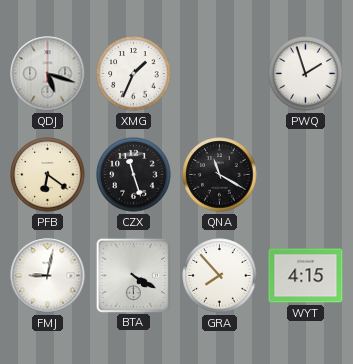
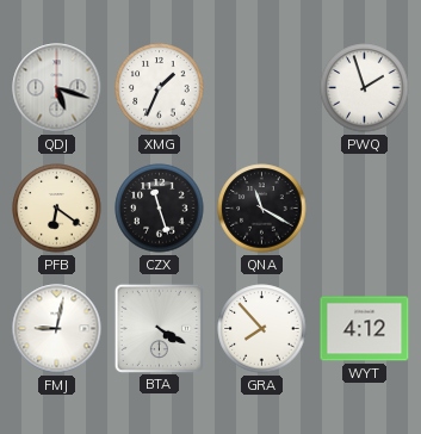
WYT: 4:15 -> 4:12
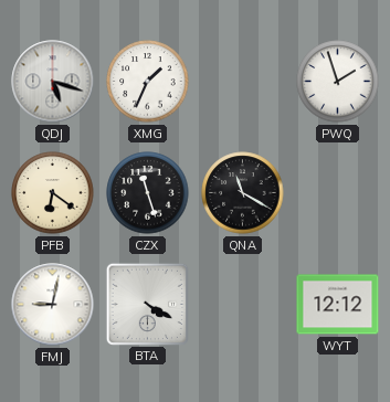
GRA: 7:53 -> none
WYT: 4:12 -> 12:12
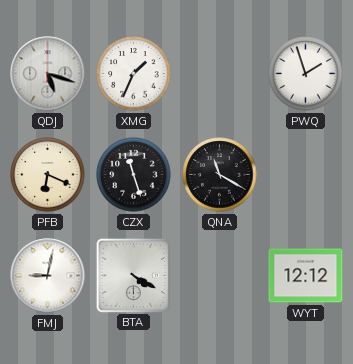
PFB: 6:21 -> 6:19
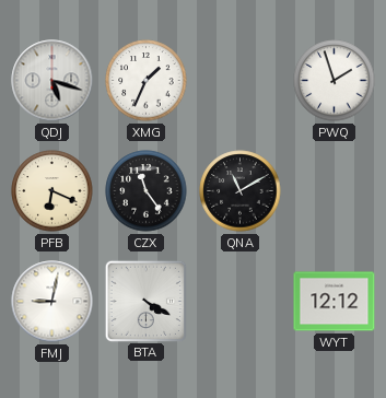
CZX: 11:27 -> 11:24
QNA: 11:20 -> 11:10
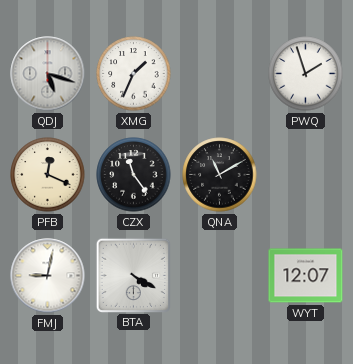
PFB: 6:19 -> 12:19
WYT: 12:12 -> 12:07
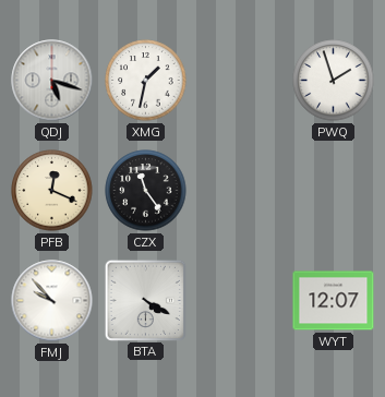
XMG: 1:34 -> 1:32
QNA: 11:10 -> none
FMJ: 9:02 -> 9:53
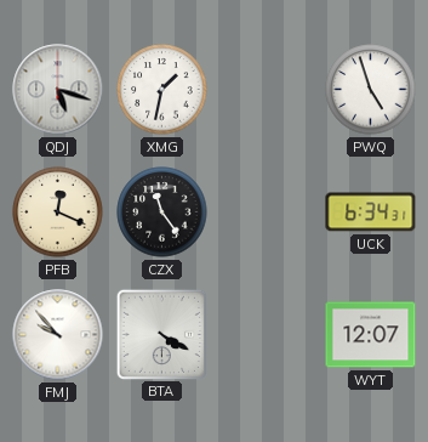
PWQ: 1:57 -> 4:57
UCK: none -> 6:34
